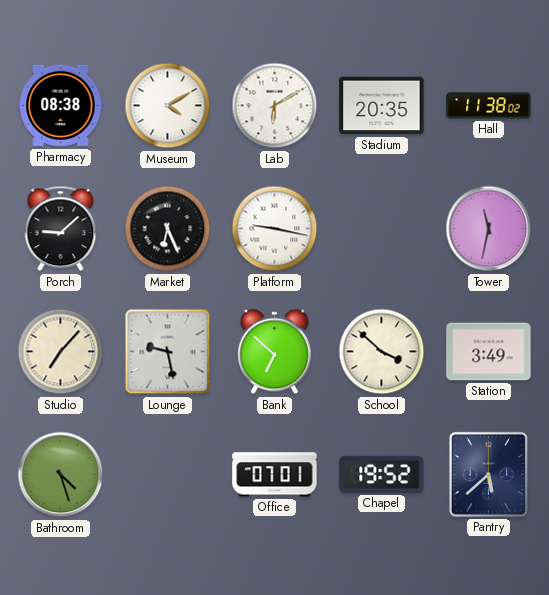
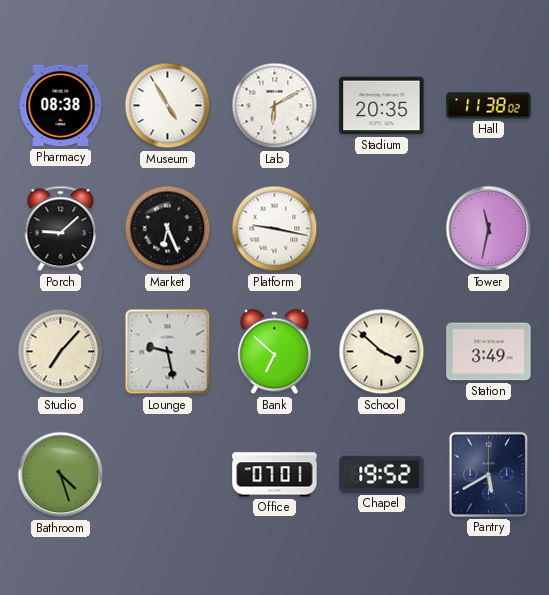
Museum: 4:10 -> 4:55
Pantry: 5:38 -> 5:40
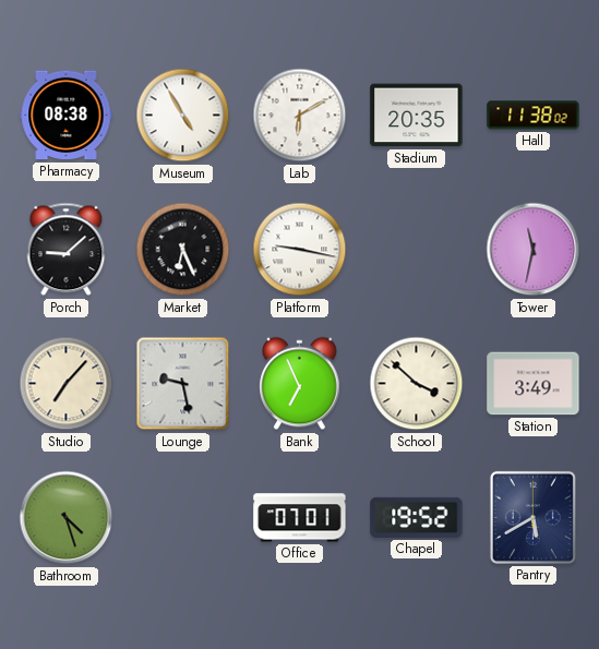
Bank: 6:52 -> 6:56
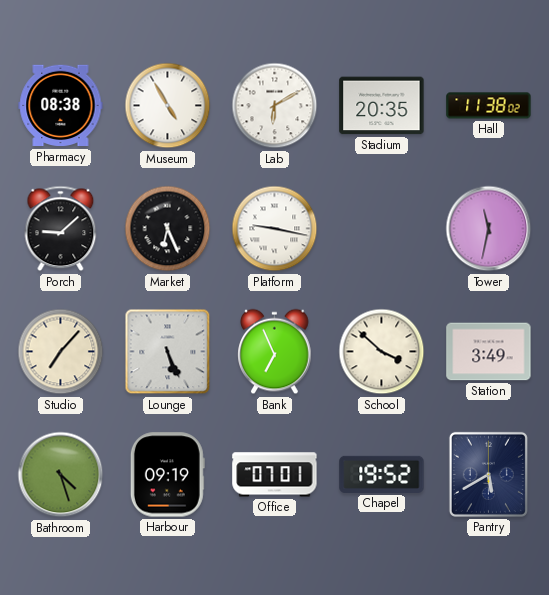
Lounge: 9:28 -> 5:26
Harbour: none -> 09:19
